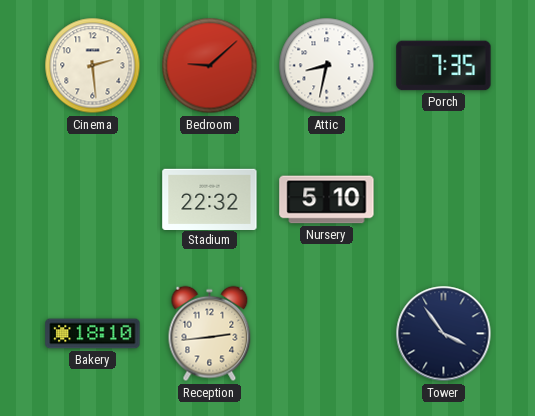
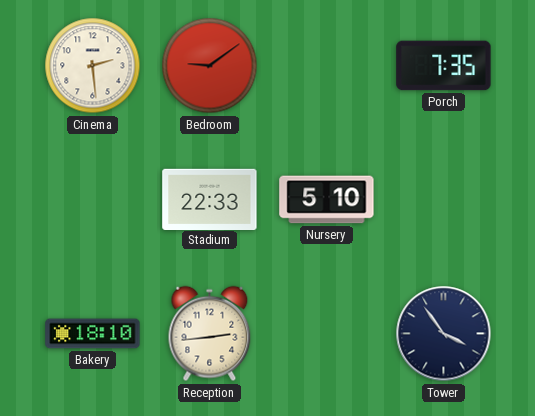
Bedroom: 9:08 -> 9:09
Attic: 8:32 -> none
Stadium: 22:32 -> 22:33
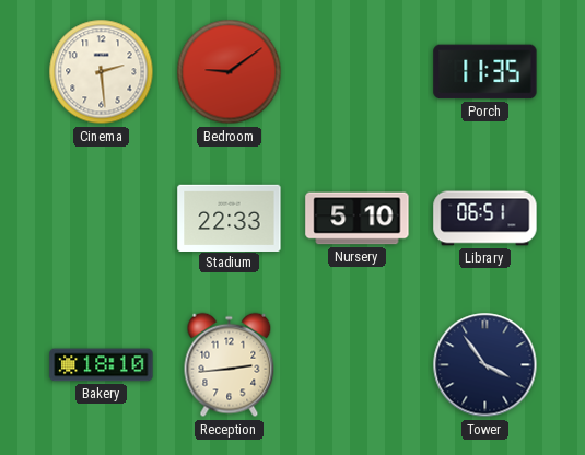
Porch: 7:35 -> 11:35
Library: none -> 06:51
